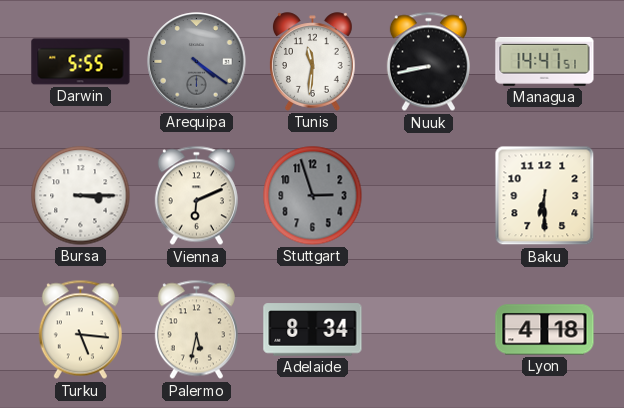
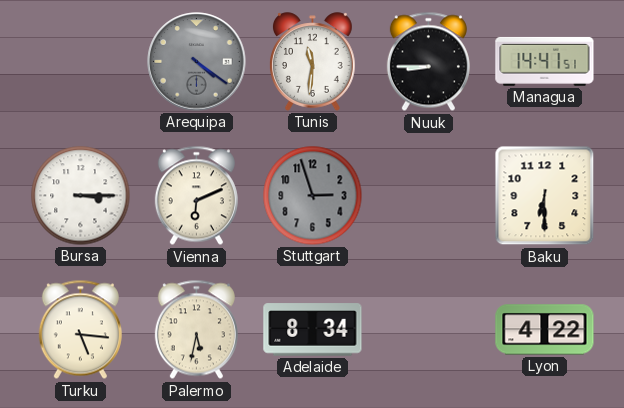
Darwin: 5:55 -> none
Nuuk: 8:43 -> 8:45
Lyon: 4:18 -> 4:22
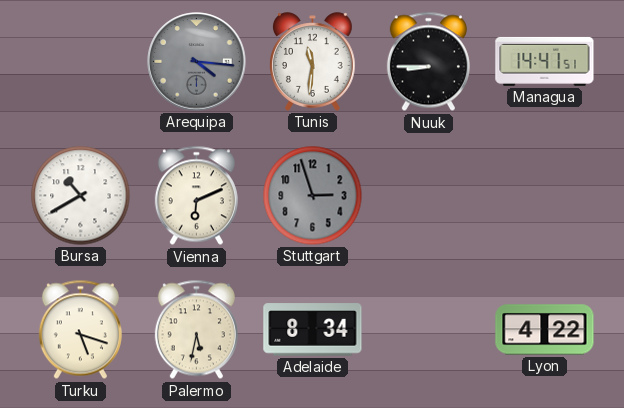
Arequipa: 4:21 -> 4:16
Bursa: 3:15 -> 10:40
Baku: 6:30 -> none
Turku: 5:16 -> 5:18
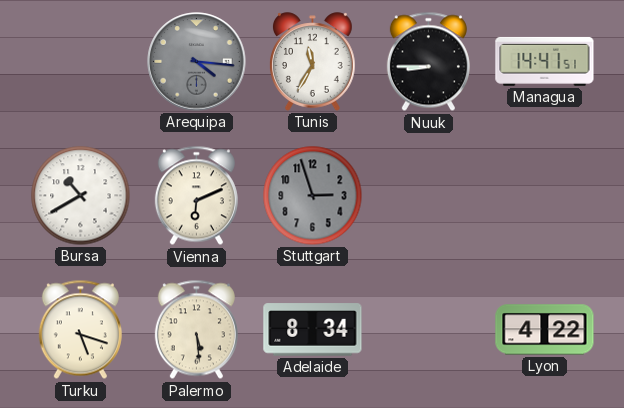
Tunis: 11:31 -> 11:35
Palermo: 5:32 -> 5:29
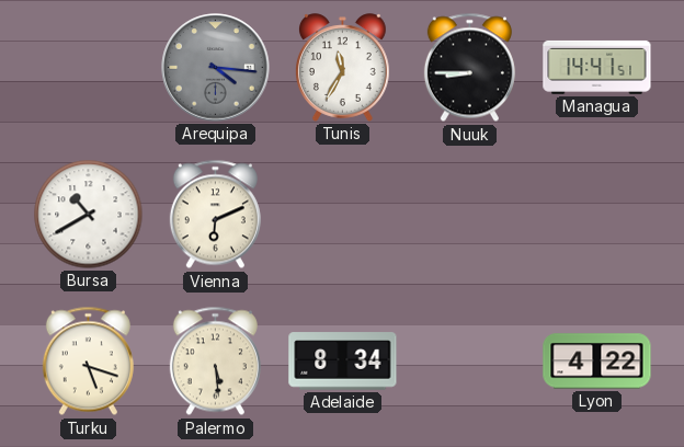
Stuttgart: 2:57 -> none
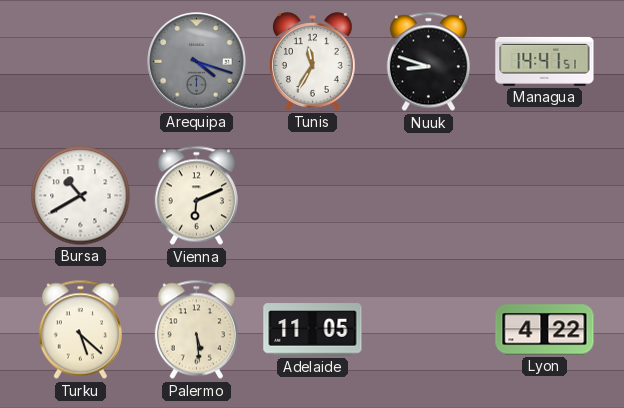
Arequipa: 4:16 -> 4:18
Nuuk: 8:45 -> 8:48
Turku: 5:18 -> 5:22
Adelaide: 8:34 -> 11:05
